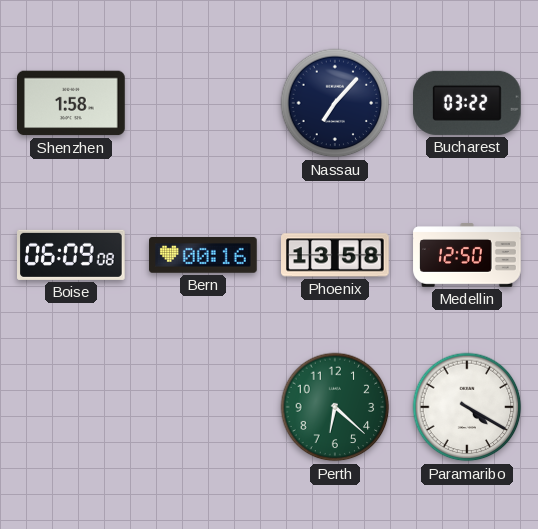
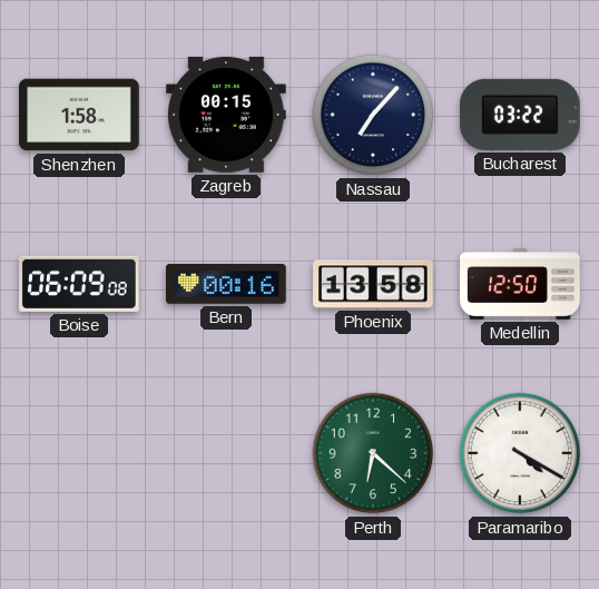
Zagreb: none -> 00:15
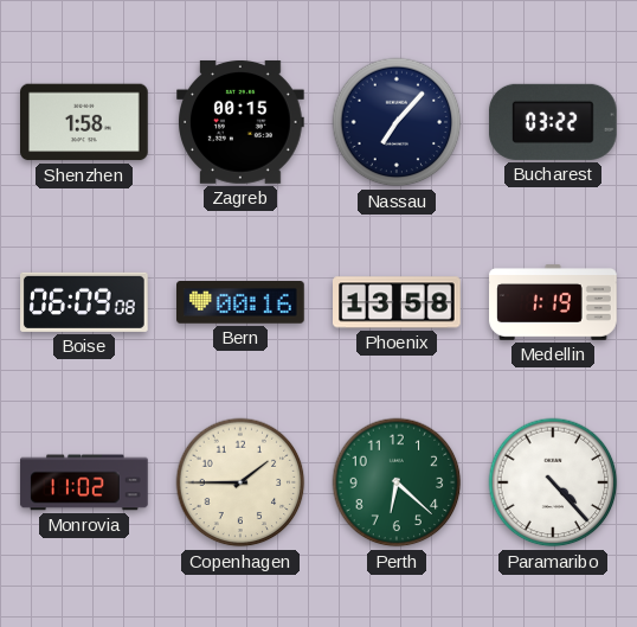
Medellin: 12:50 -> 1:19
Monrovia: none -> 11:02
Copenhagen: none -> 1:45
Paramaribo: 4:20 -> 4:23
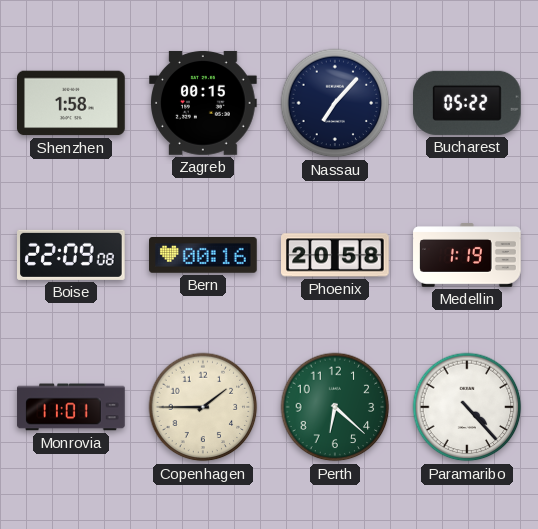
Bucharest: 03:22 -> 05:22
Boise: 06:09 -> 22:09
Phoenix: 13:58 -> 20:58
Monrovia: 11:02 -> 11:01
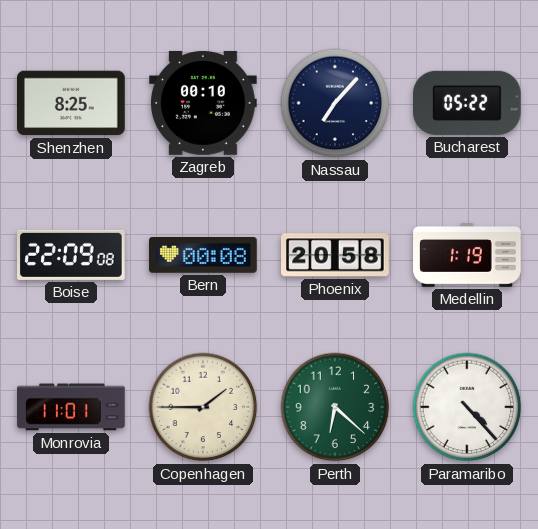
Shenzhen: 1:58 -> 8:25
Zagreb: 00:15 -> 00:10
Bern: 00:16 -> 00:08
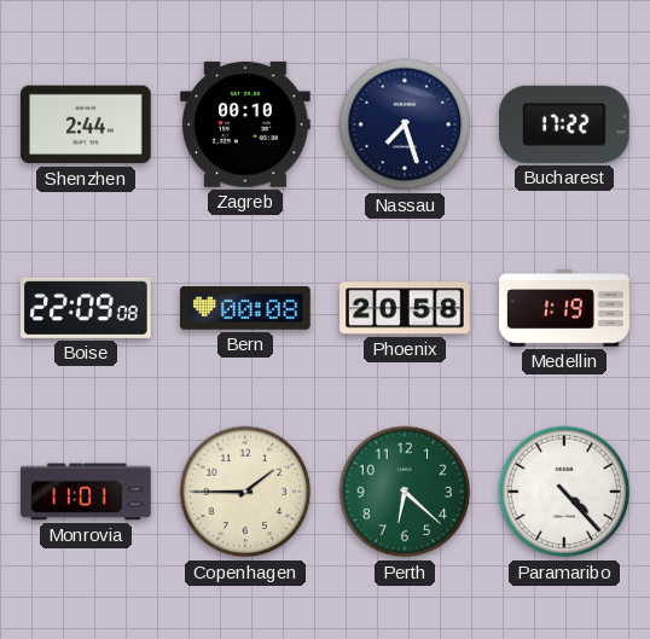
Shenzhen: 8:25 -> 2:44
Nassau: 7:07 -> 7:27
Bucharest: 05:22 -> 17:22
